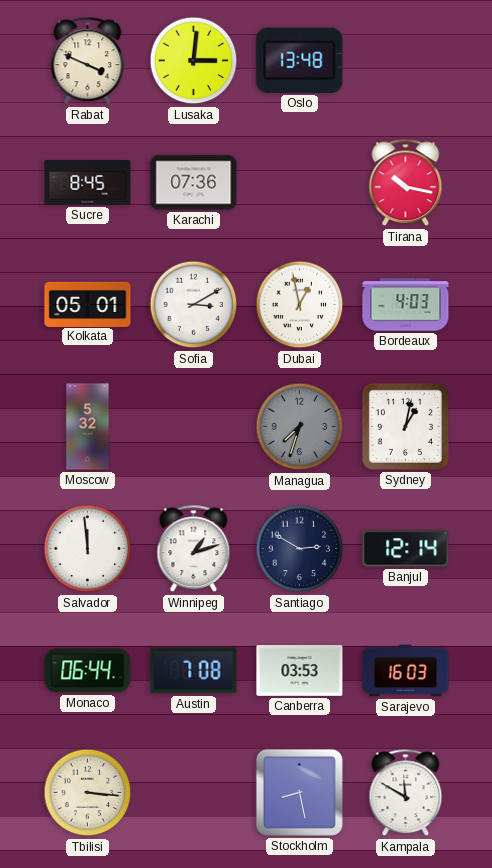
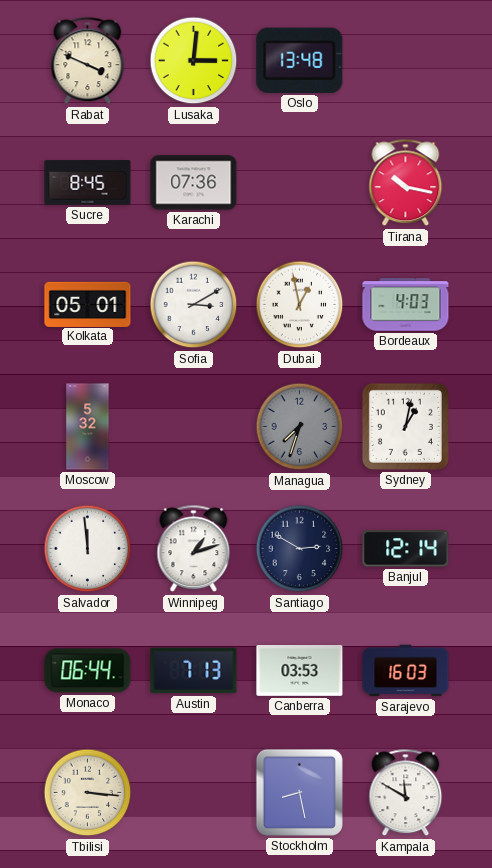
Austin: 7:08 -> 7:13
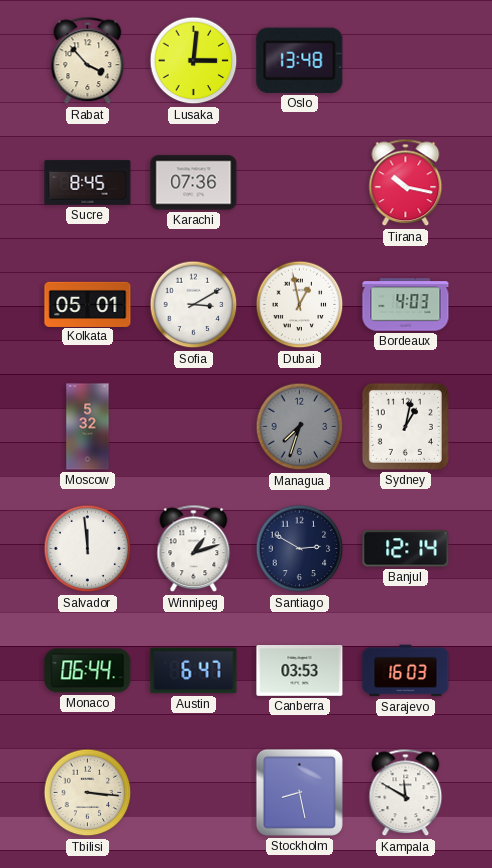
Rabat: 3:49 -> 3:53
Austin: 7:13 -> 6:47
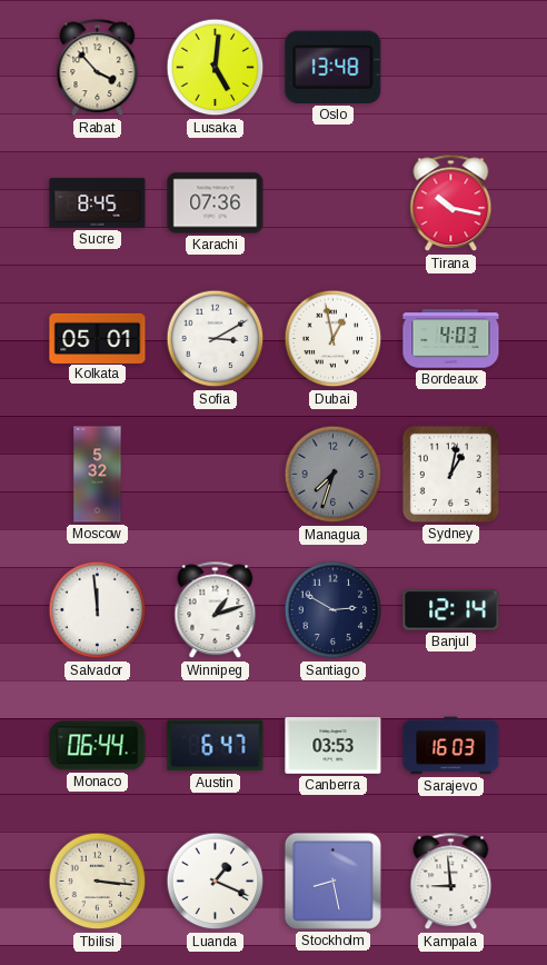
Lusaka: 3:01 -> 5:01
Luanda: none -> 1:19
Kampala: 11:50 -> 8:59
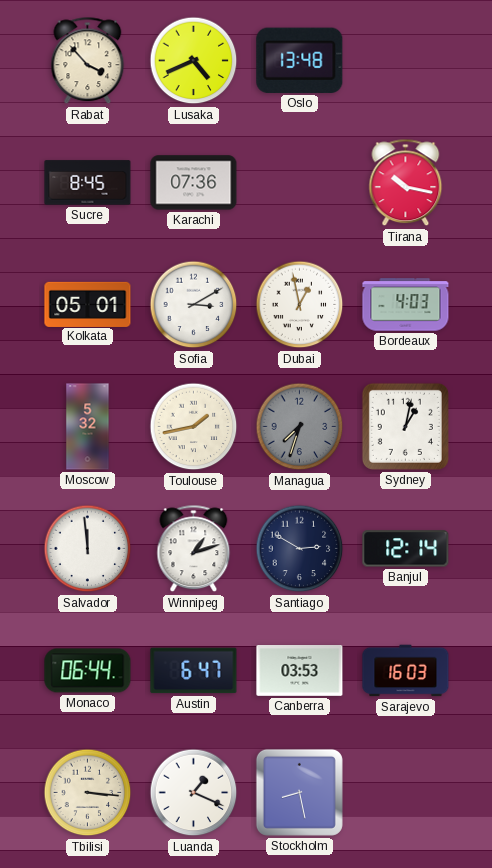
Lusaka: 5:01 -> 4:41
Toulouse: none -> 1:43
Kampala: 8:59 -> none
